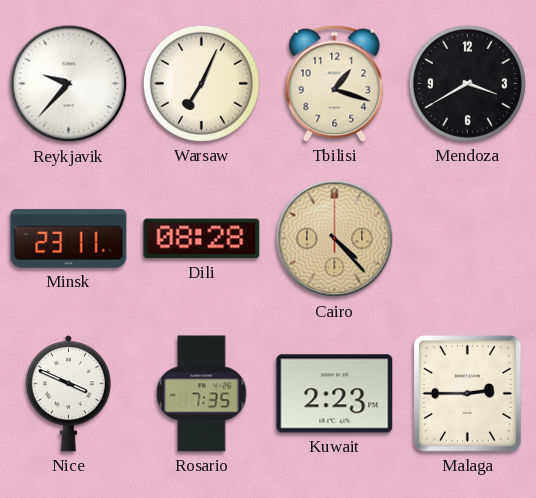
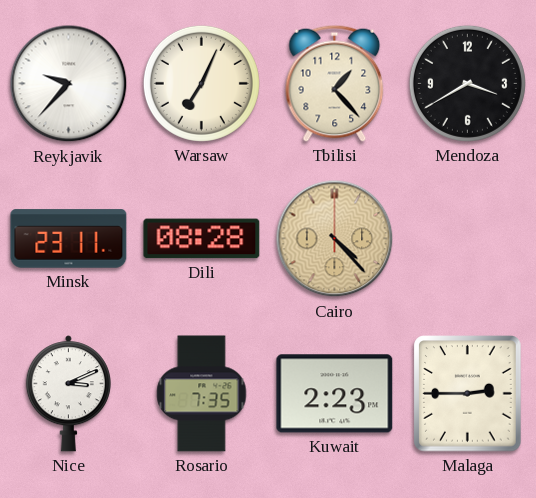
Tbilisi: 1:18 -> 1:23
Nice: 3:49 -> 3:11
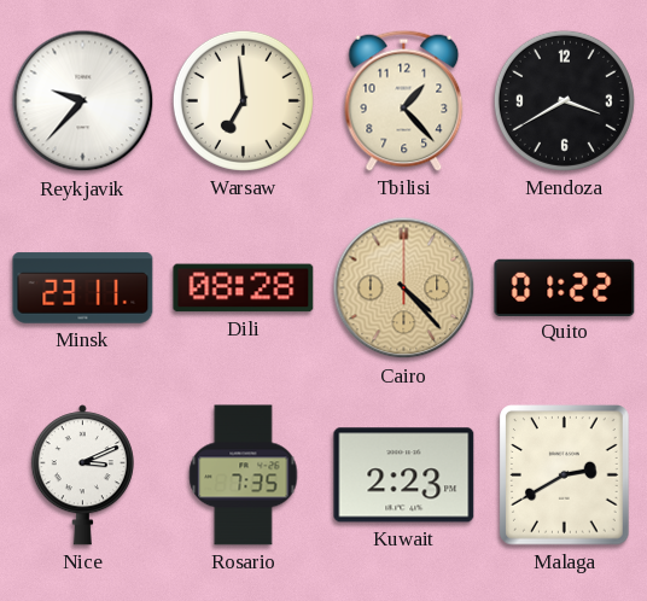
Warsaw: 7:04 -> 6:59
Quito: none -> 01:22
Malaga: 2:45 -> 2:40
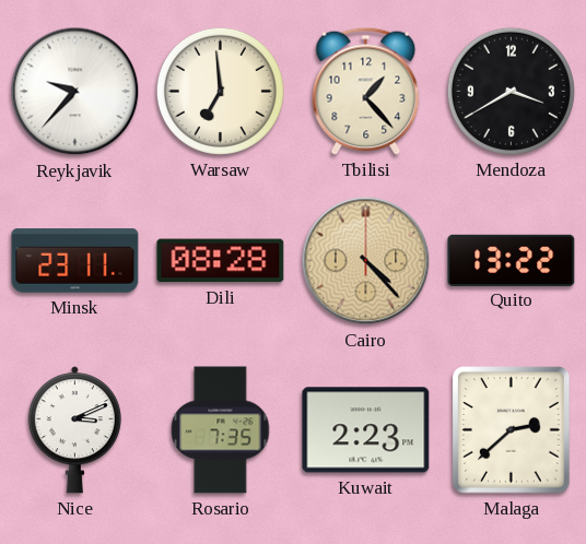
Quito: 01:22 -> 13:22
Malaga: 2:40 -> 2:38
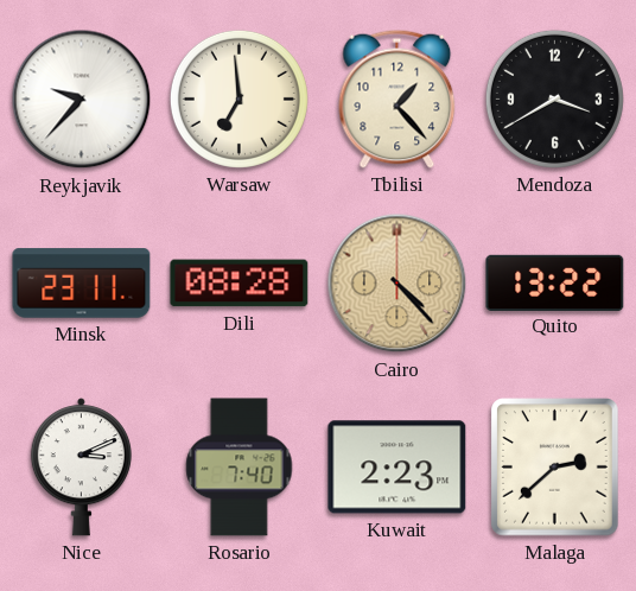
Rosario: 7:35 -> 7:40
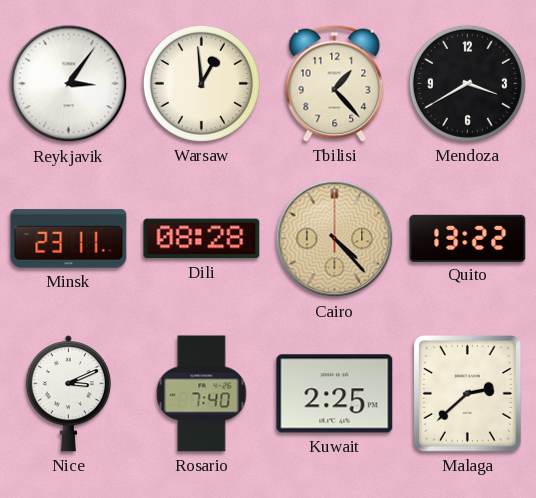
Reykjavik: 9:37 -> 3:06
Warsaw: 6:59 -> 12:59
Kuwait: 2:23 -> 2:25
